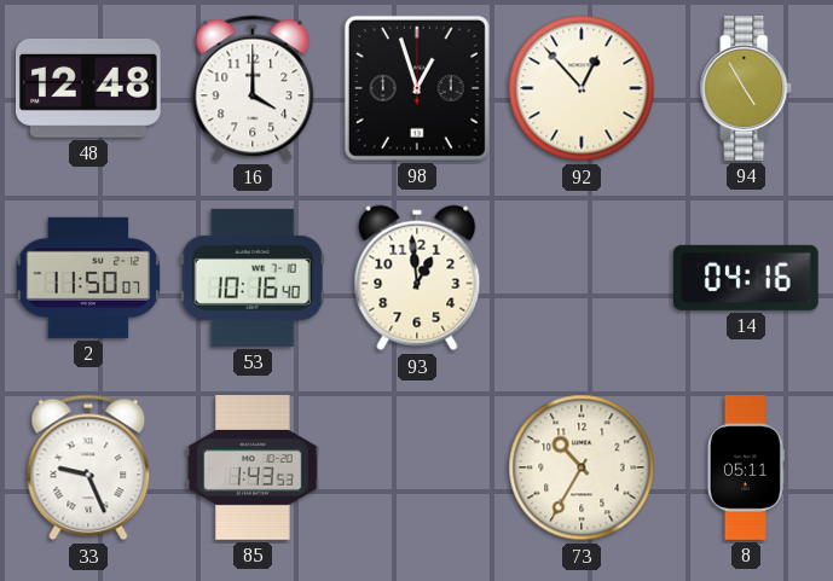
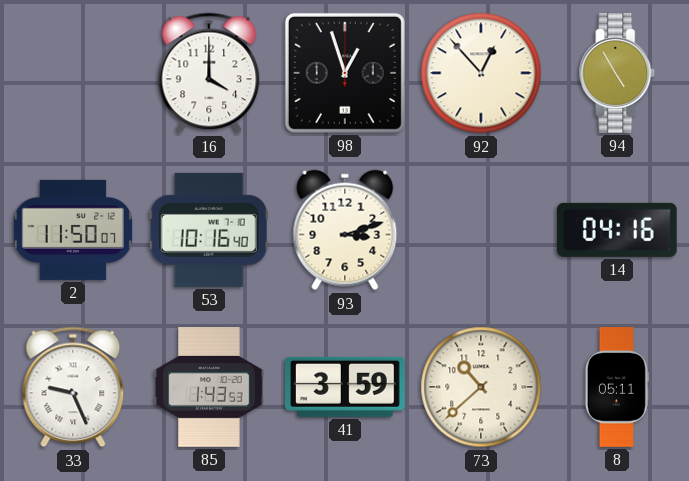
48: 12:48 -> none
93: 12:59 -> 3:12
41: none -> 3:59
73: 10:35 -> 10:38
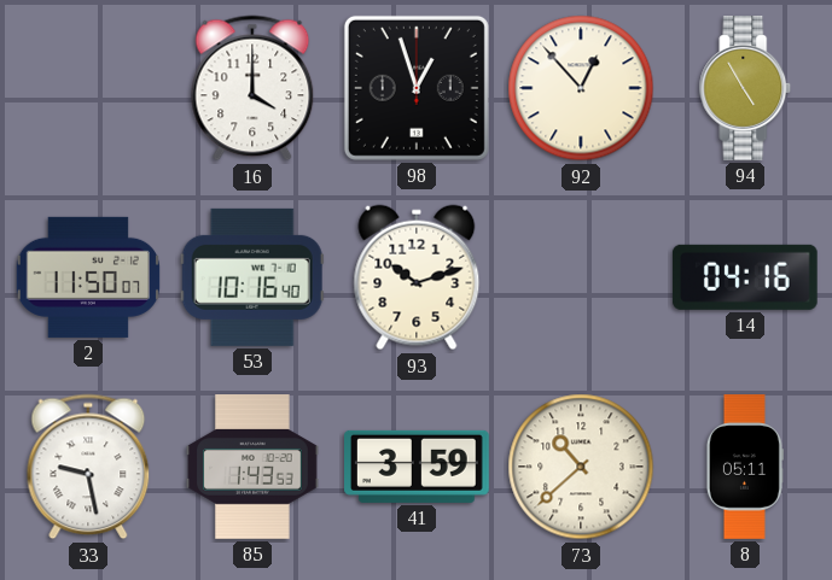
93: 3:12 -> 10:12
33: 9:26 -> 9:28
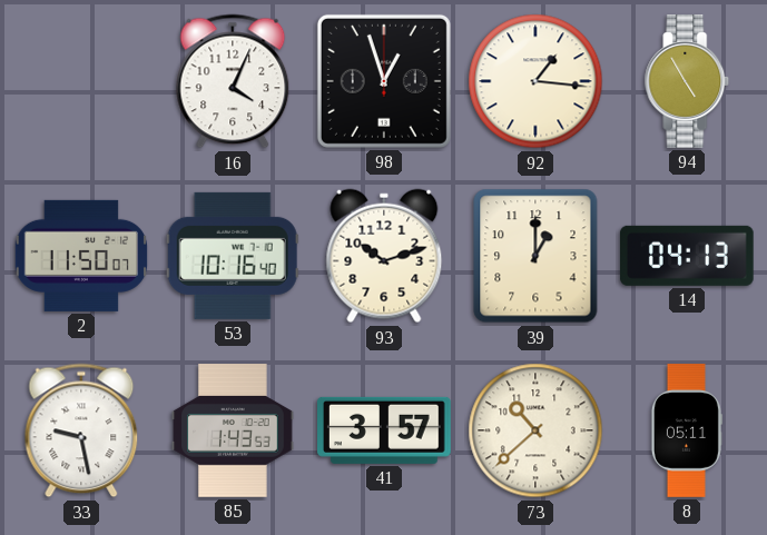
16: 4:00 -> 4:04
92: 12:53 -> 1:16
39: none -> 1:00
14: 04:16 -> 04:13
41: 3:59 -> 3:57
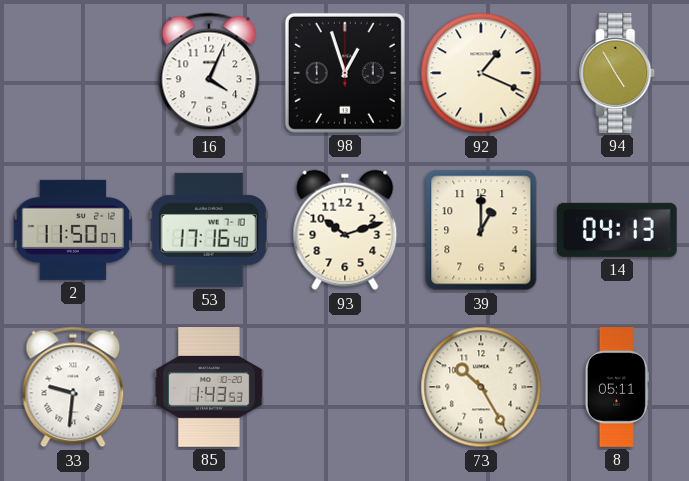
92: 1:16 -> 1:19
53: 10:16 -> 17:16
33: 9:28 -> 9:31
41: 3:57 -> none
73: 10:38 -> 10:25
